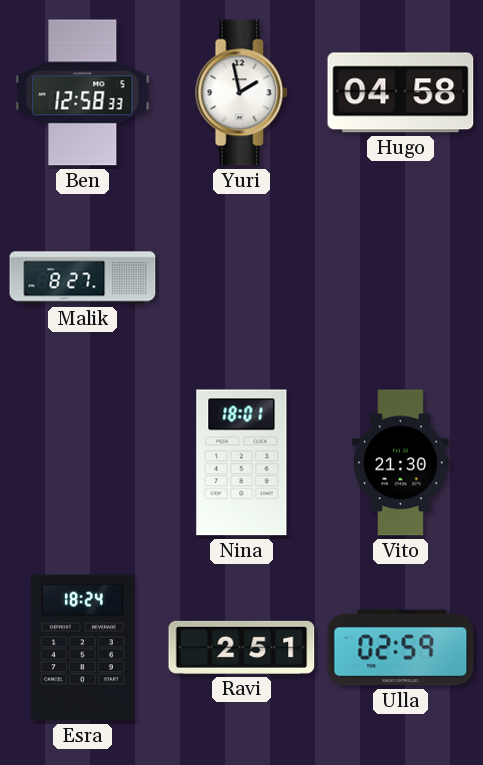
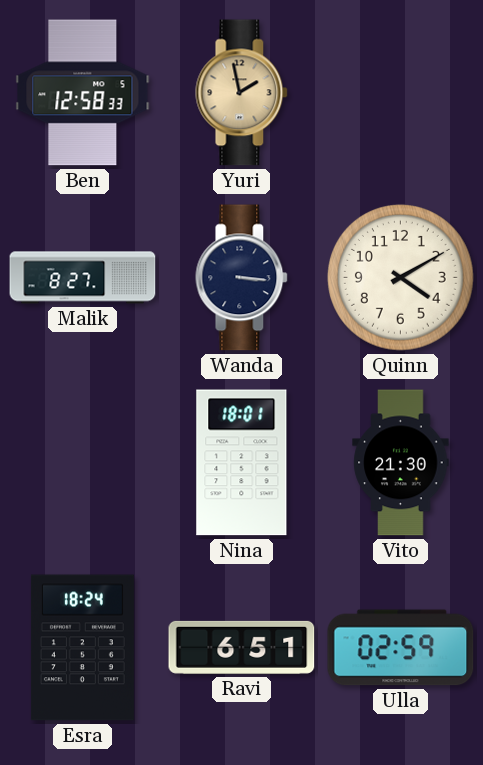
Yuri dial: white -> champagne
Hugo: 04:58 -> none
Wanda: none -> 3:16
Quinn: none -> 4:10
Ravi: 2:51 -> 6:51
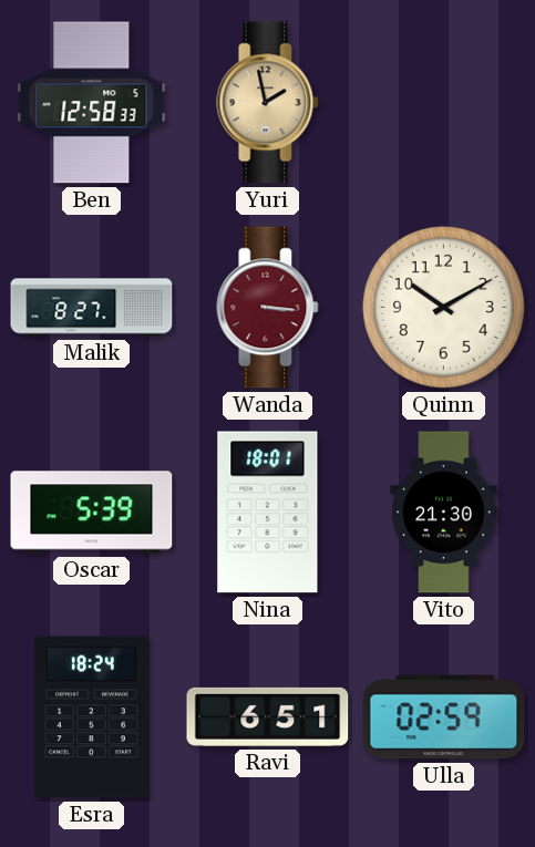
Wanda dial: navy -> burgundy
Quinn: 4:10 -> 10:10
Oscar: none -> 5:39
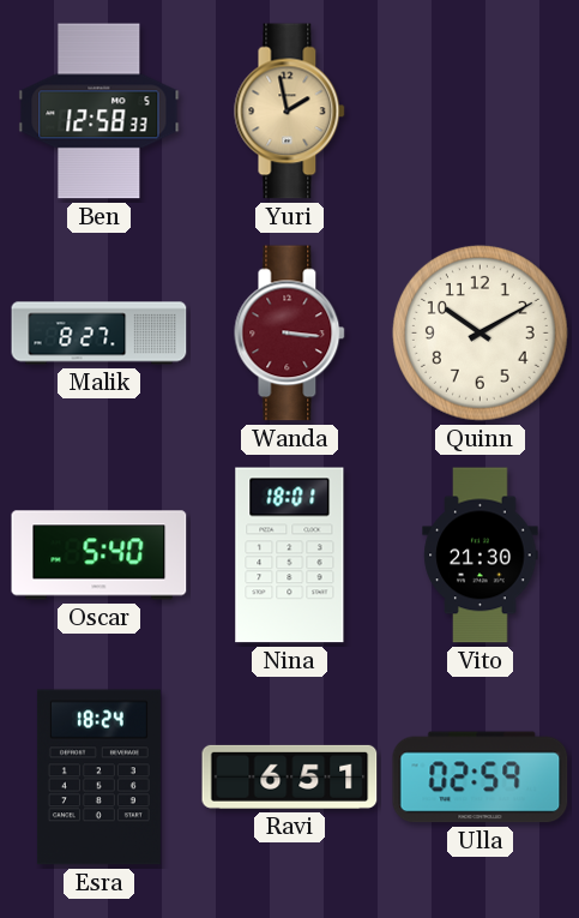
Oscar: 5:39 -> 5:40
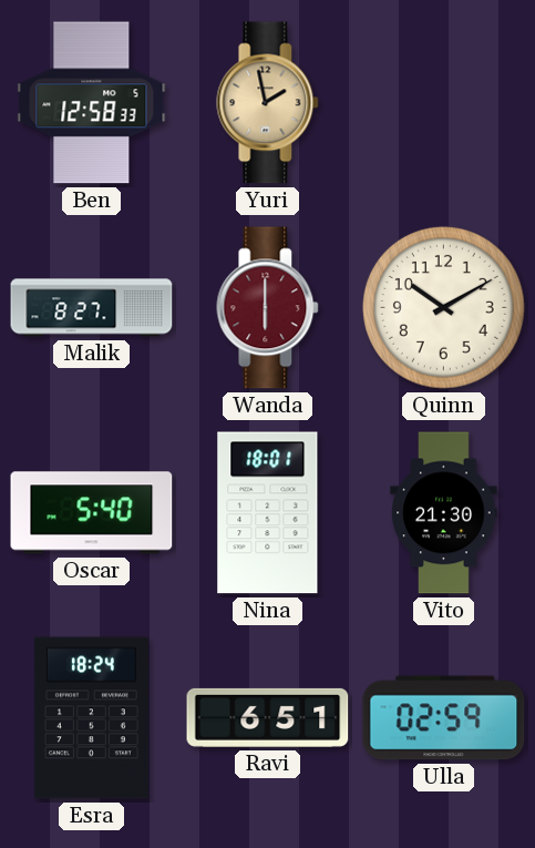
Wanda: 3:16 -> 6:00
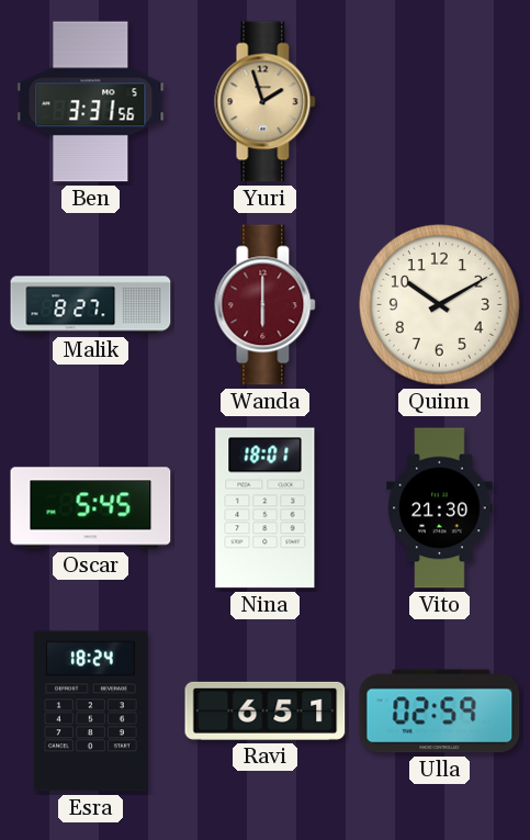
Ben: 12:58 -> 3:31
Yuri: 1:58 -> 1:57
Oscar: 5:40 -> 5:45
